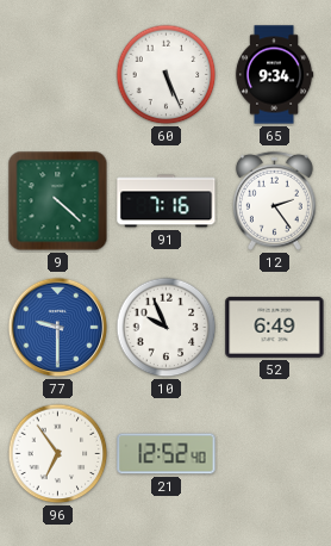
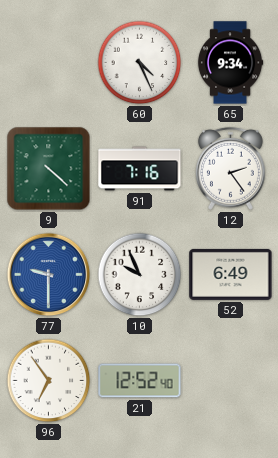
60: 5:26 -> 4:26
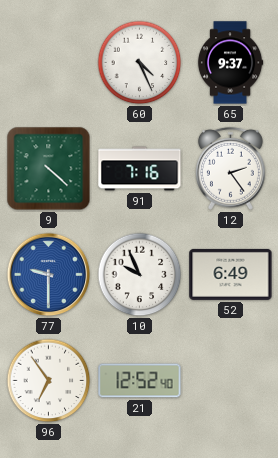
65: 9:34 -> 9:37
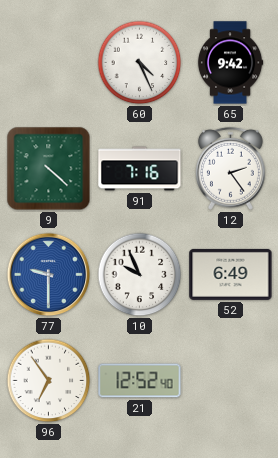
65: 9:37 -> 9:42
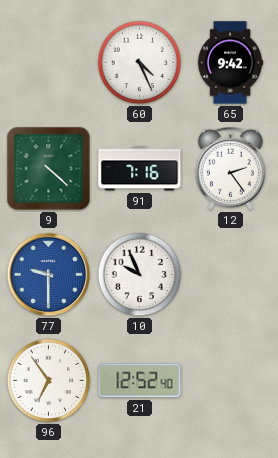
52: 6:49 -> none
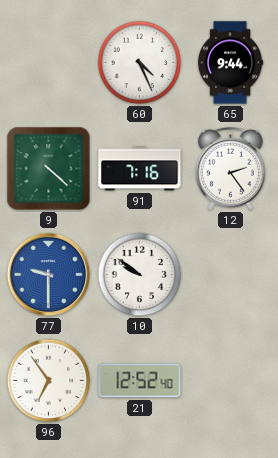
65: 9:42 -> 9:44
10: 9:56 -> 9:51
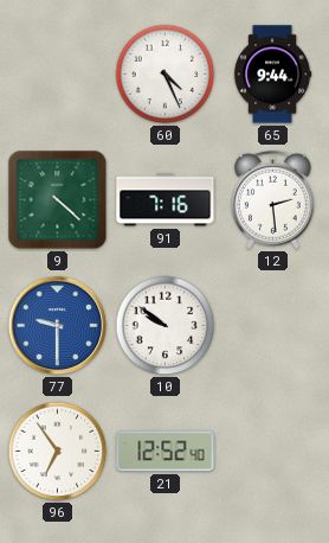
12: 2:24 -> 2:29
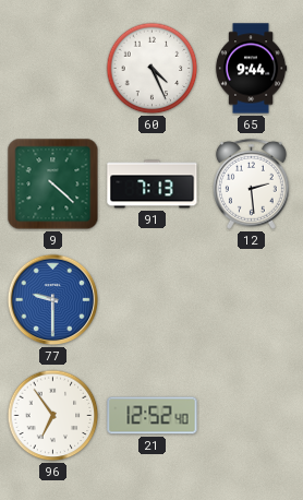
91: 7:16 -> 7:13
10: 9:51 -> none
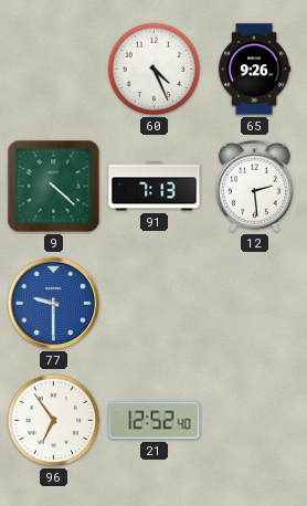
65: 9:44 -> 9:26
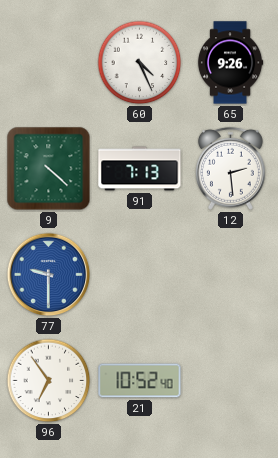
21: 12:52 -> 10:52
